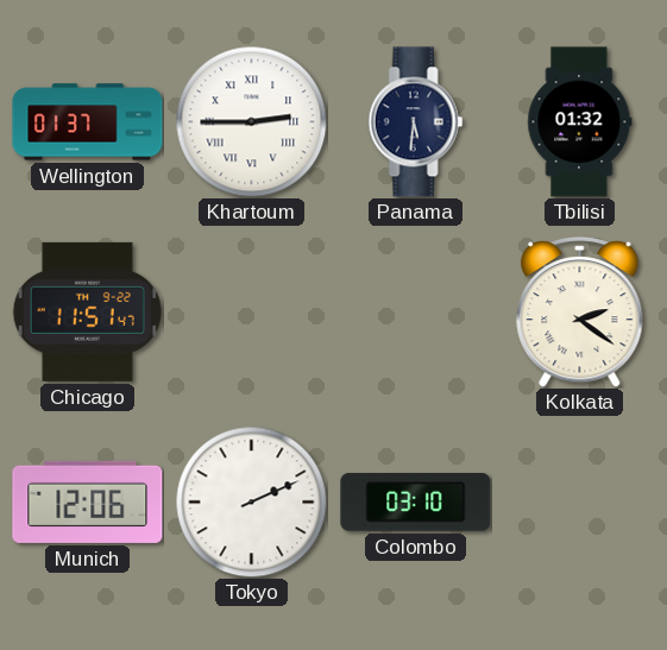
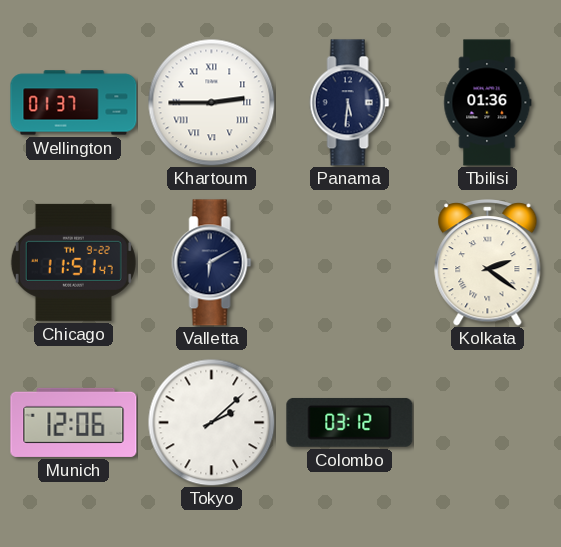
Tbilisi: 01:32 -> 01:36
Valletta: none -> 6:10
Tokyo: 2:11 -> 2:08
Colombo: 03:10 -> 03:12
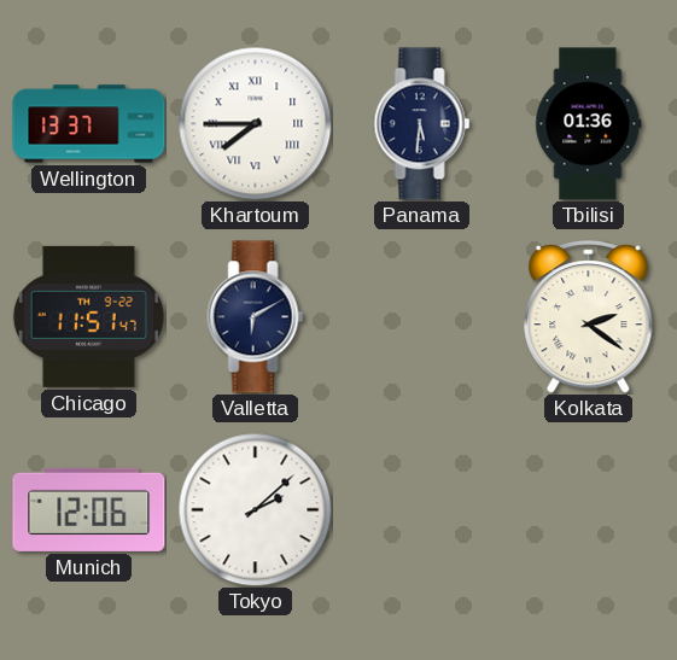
Wellington: 01:37 -> 13:37
Khartoum: 2:45 -> 7:45
Colombo: 03:12 -> none
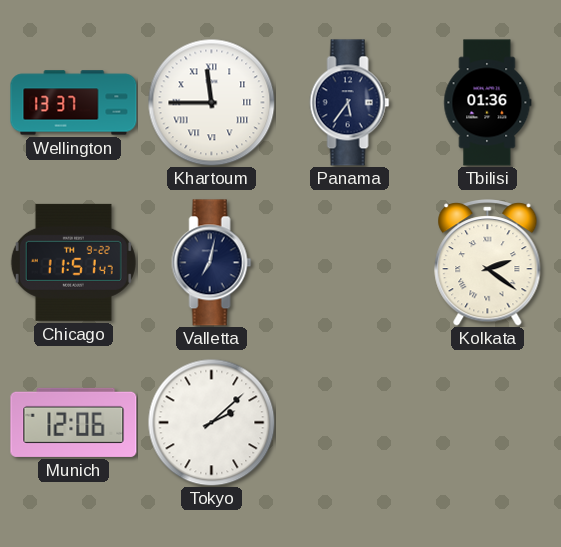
Khartoum: 7:45 -> 11:45
Panama: 5:31 -> 5:36
Valletta: 6:10 -> 7:02
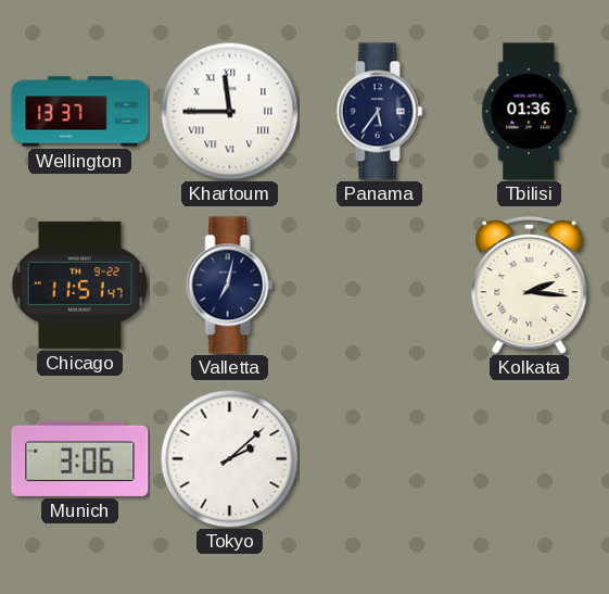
Kolkata: 2:21 -> 2:16
Munich: 12:06 -> 3:06
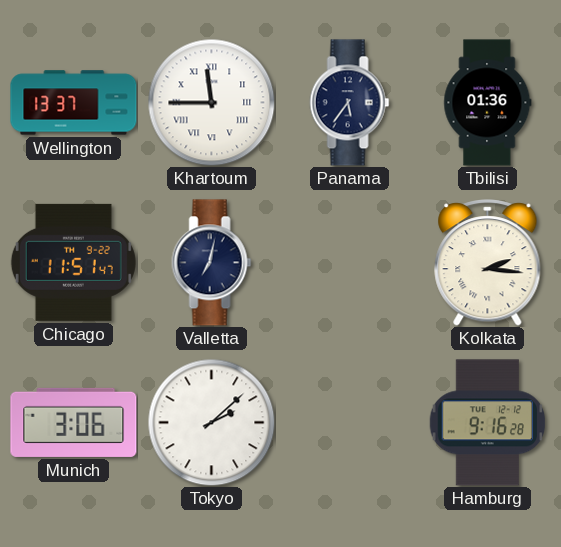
Hamburg: none -> 9:16
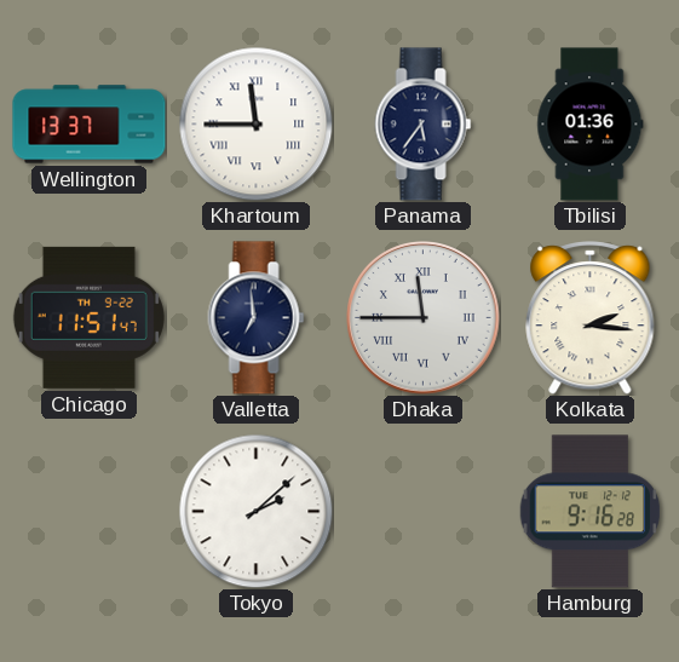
Valletta: 7:02 -> 6:59
Dhaka: none -> 11:45
Munich: 3:06 -> none
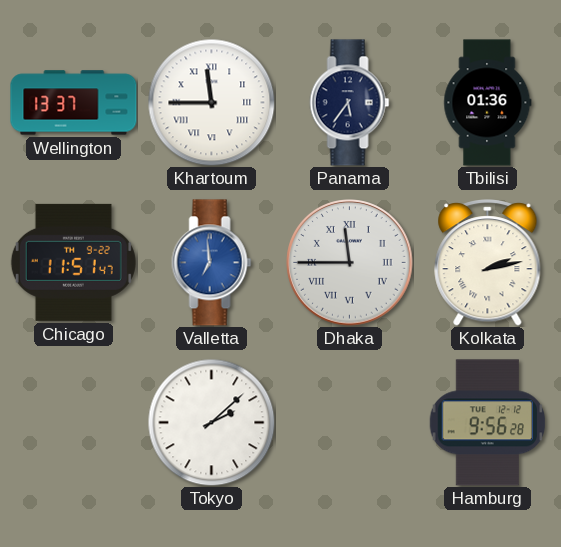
Valletta dial: navy -> blue
Kolkata: 2:16 -> 2:13
Hamburg: 9:16 -> 9:56
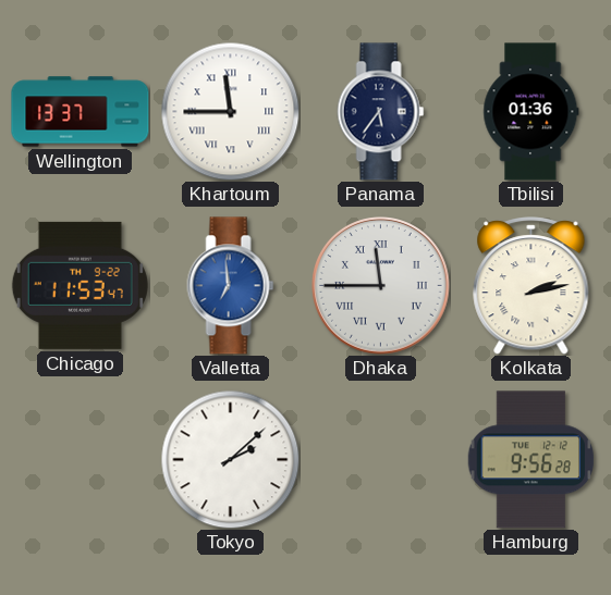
Chicago: 11:51 -> 11:53
